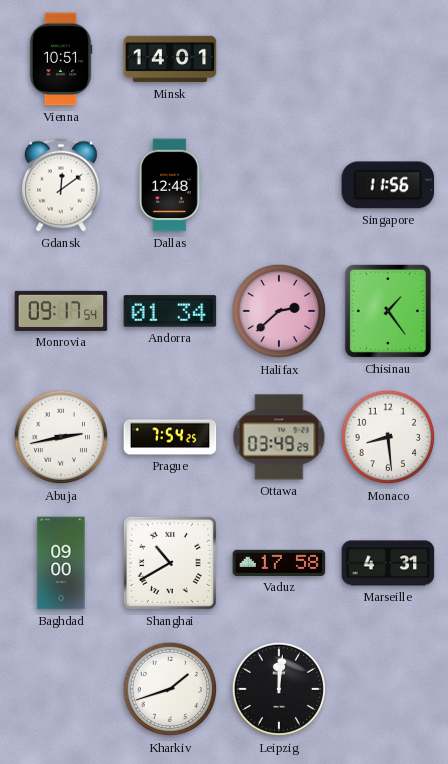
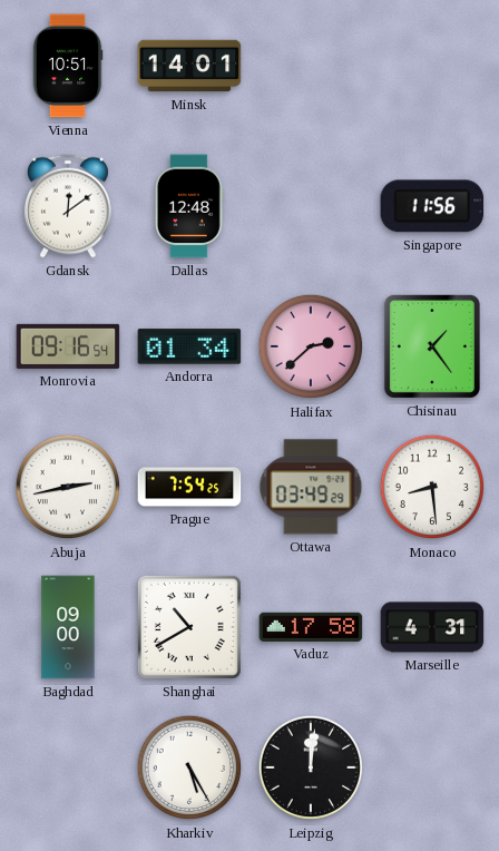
Monrovia: 09:17 -> 09:16
Kharkiv: 1:42 -> 5:25
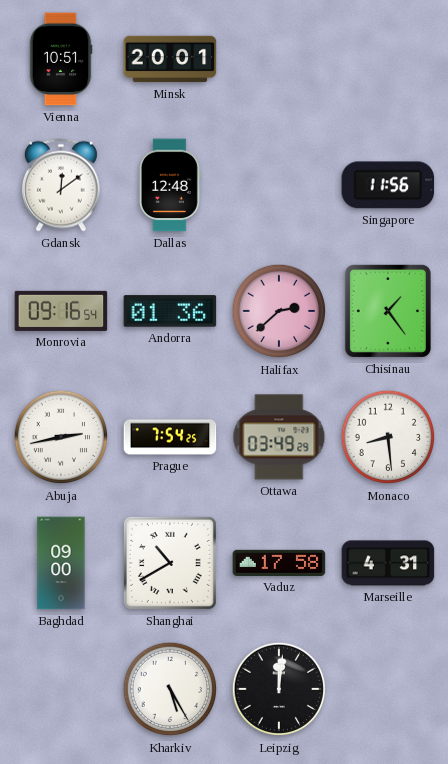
Minsk: 14:01 -> 20:01
Andorra: 01:34 -> 01:36
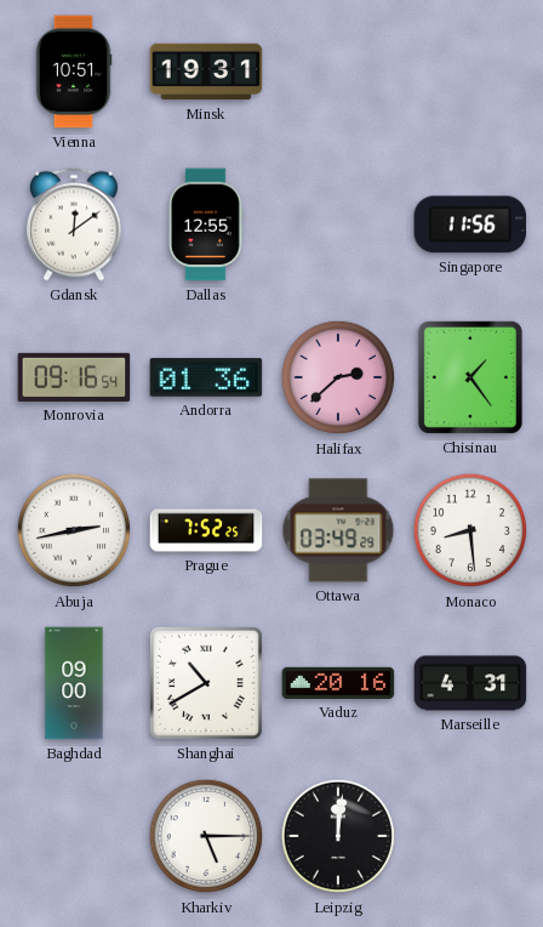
Minsk: 20:01 -> 19:31
Dallas: 12:48 -> 12:55
Prague: 7:54 -> 7:52
Vaduz: 17:58 -> 20:16
Kharkiv: 5:25 -> 5:15
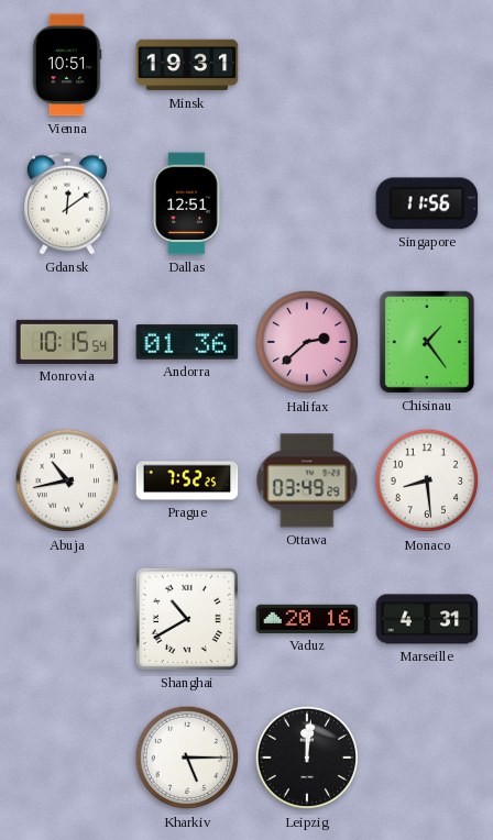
Dallas: 12:55 -> 12:51
Monrovia: 09:16 -> 10:15
Abuja: 2:43 -> 10:43
Baghdad: 09:00 -> none
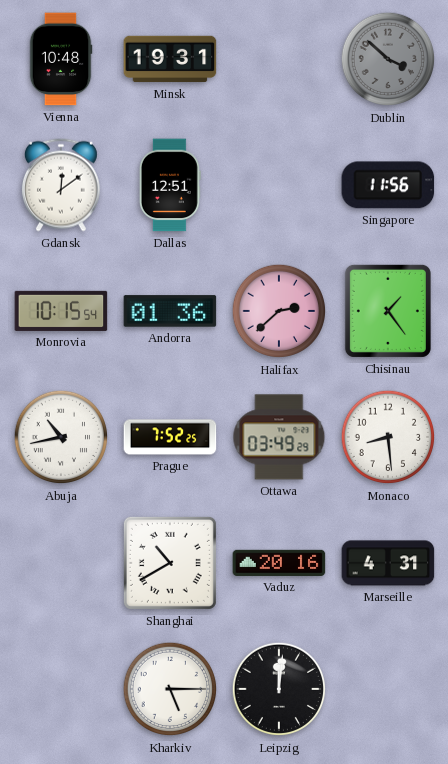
Vienna: 10:51 -> 10:48
Dublin: none -> 3:52
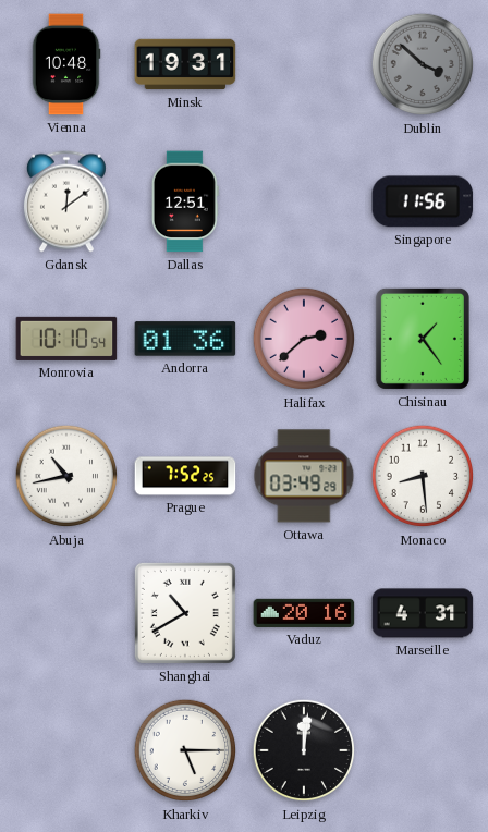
Monrovia: 10:15 -> 10:10
